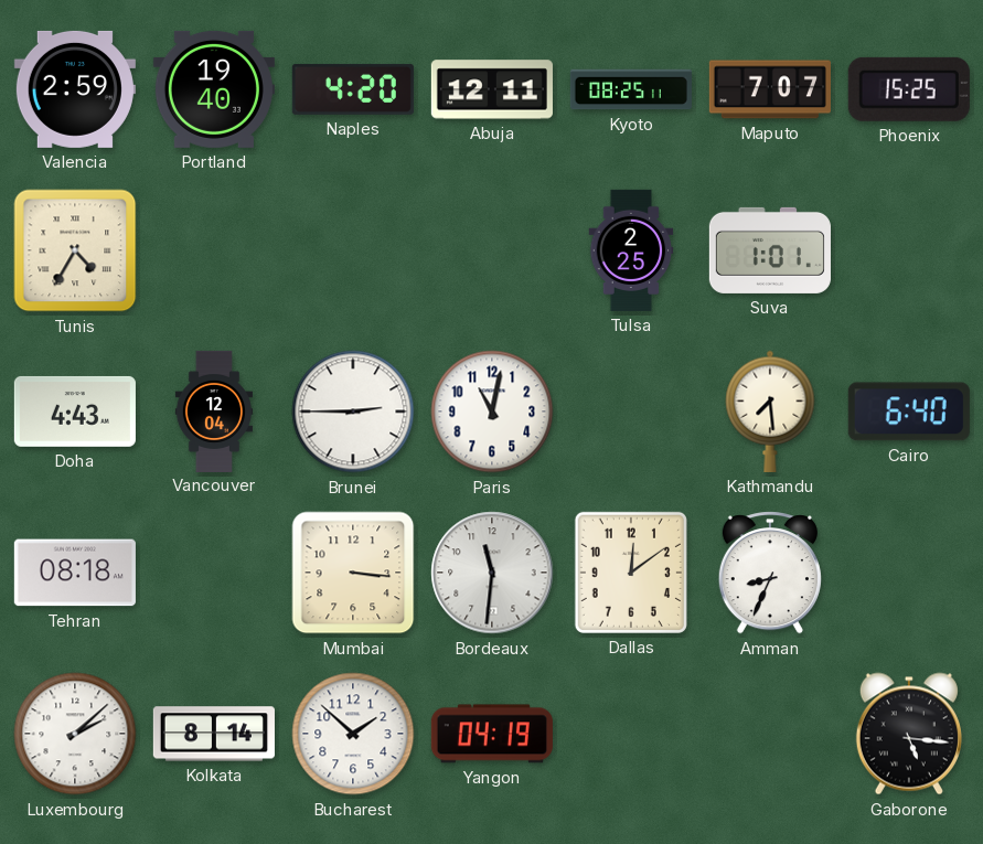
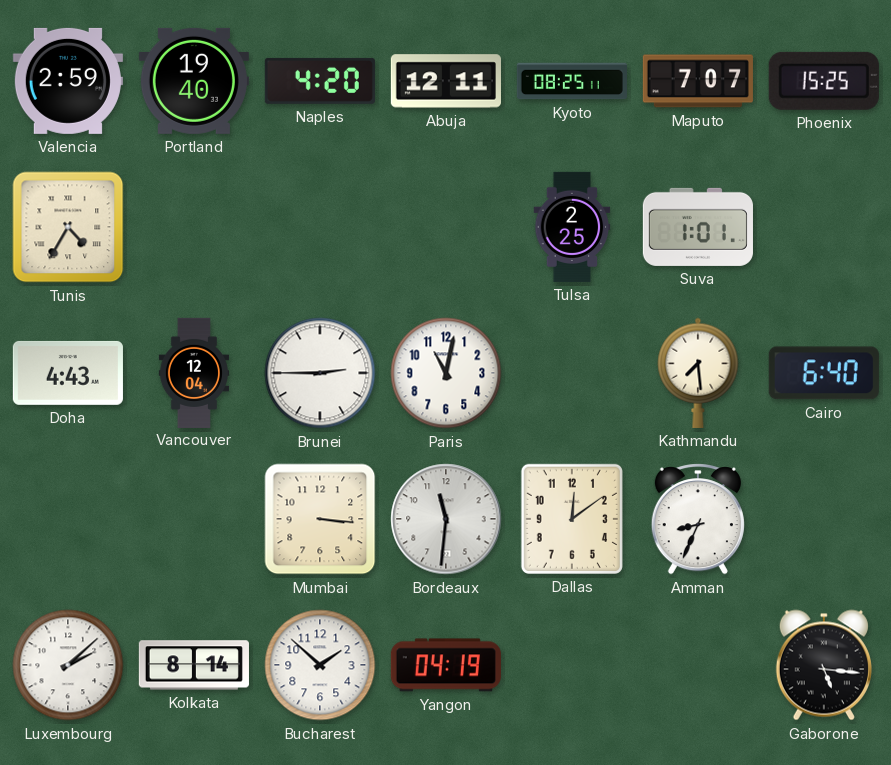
Tehran: 08:18 -> none
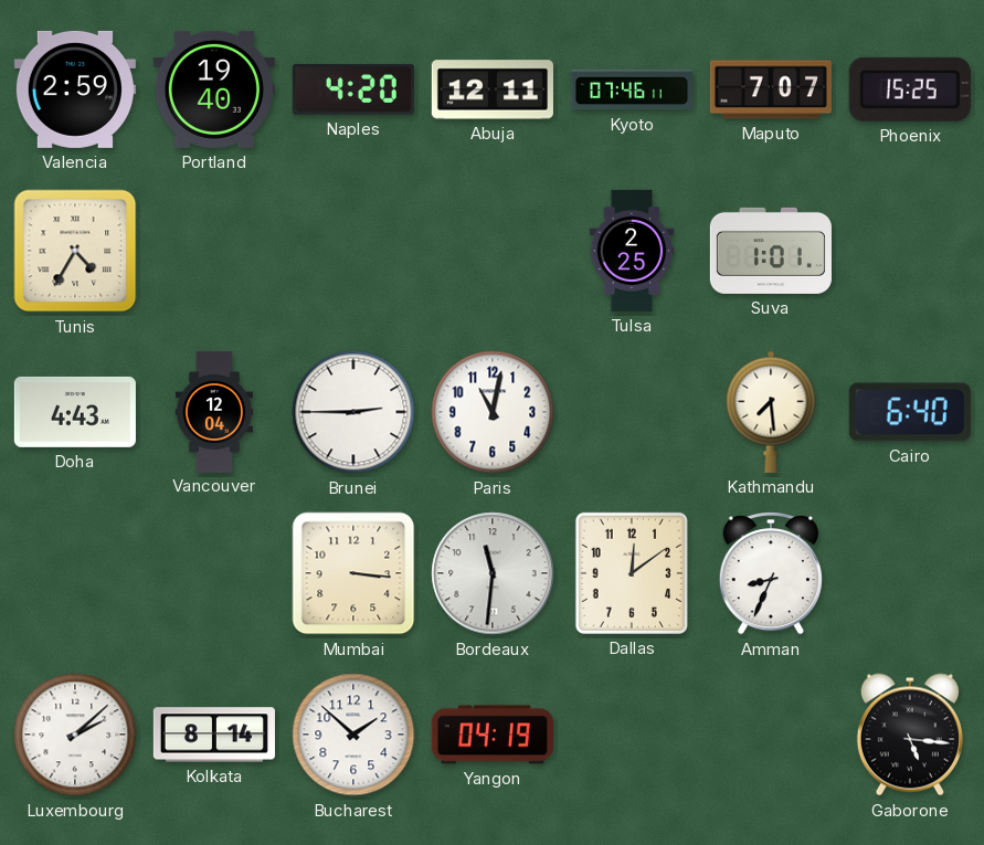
Kyoto: 08:25 -> 07:46
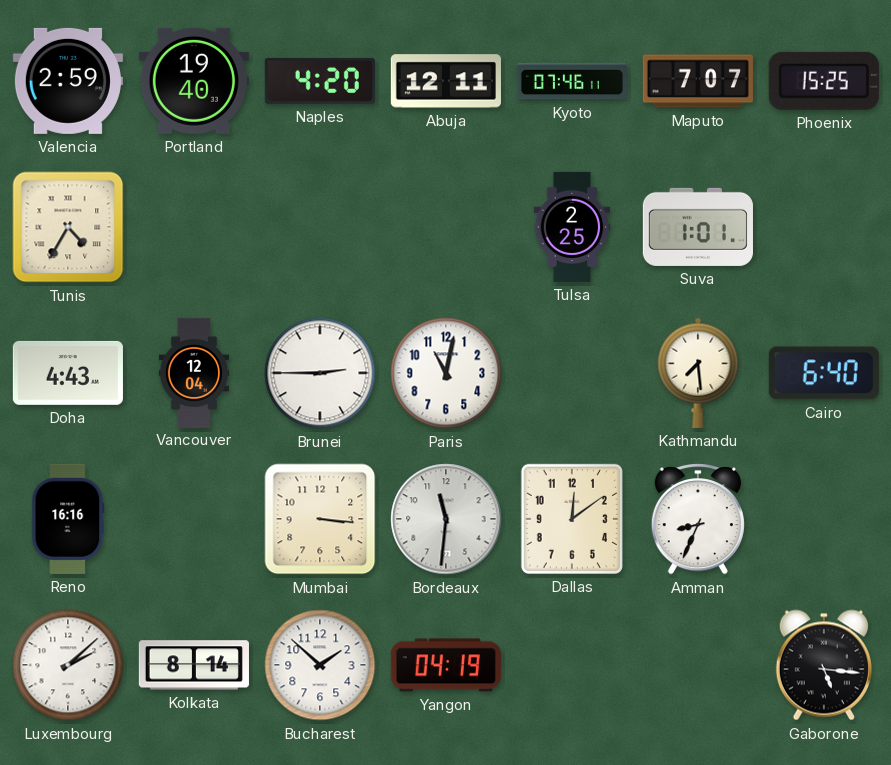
Reno: none -> 16:16
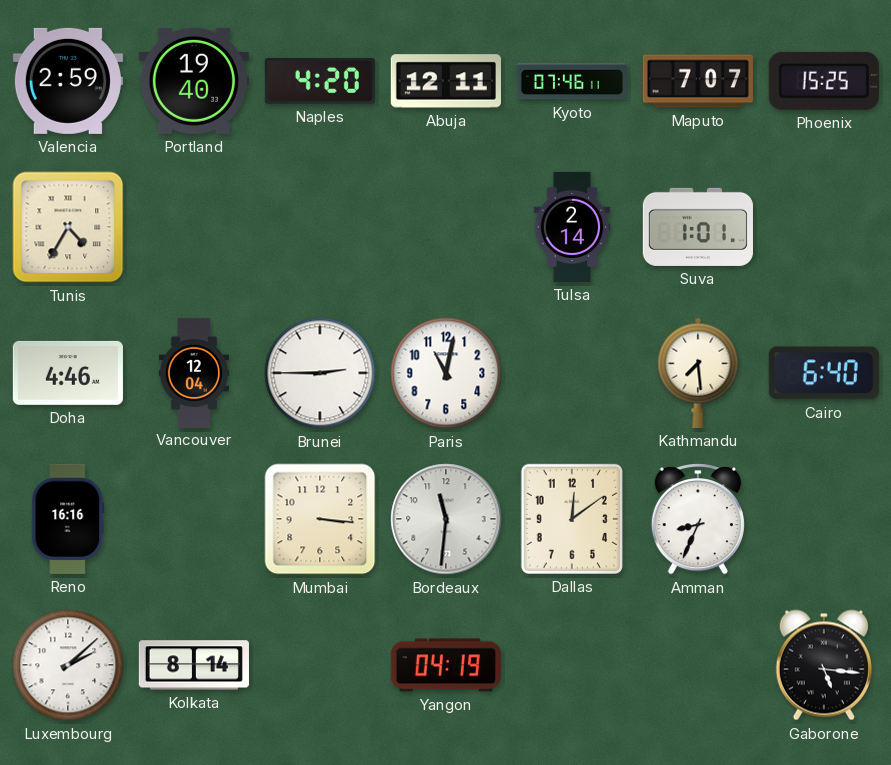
Tulsa: 2:25 -> 2:14
Doha: 4:43 -> 4:46
Bucharest: 1:52 -> none
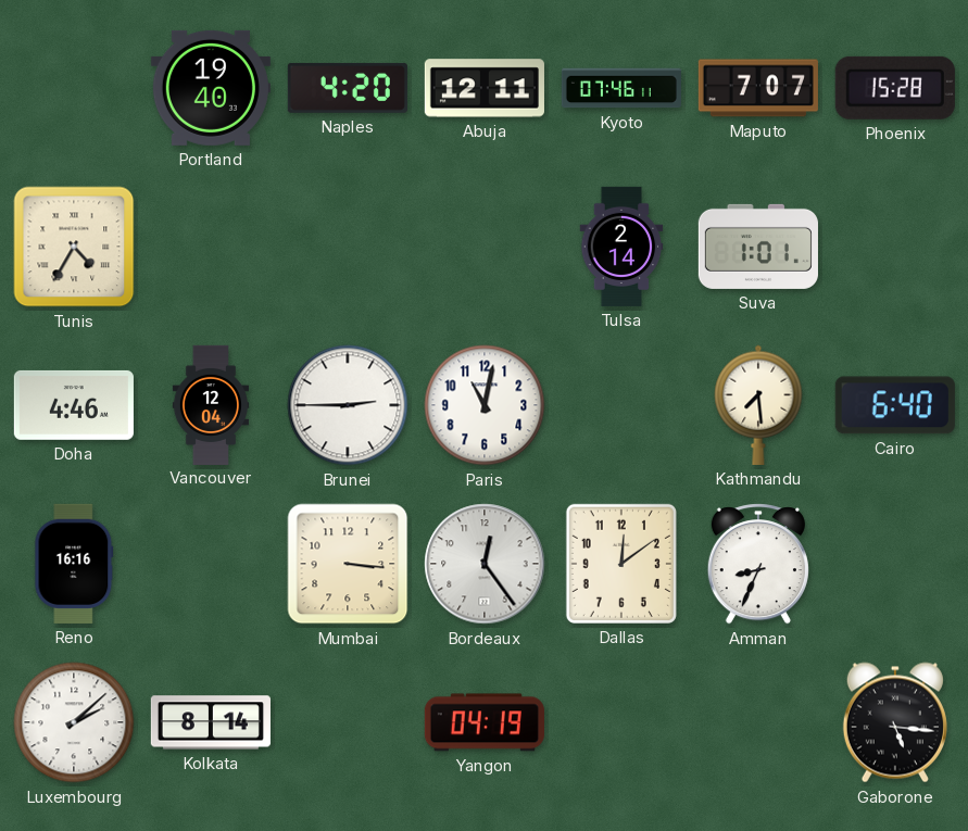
Valencia: 2:59 -> none
Phoenix: 15:25 -> 15:28
Bordeaux: 11:31 -> 12:24
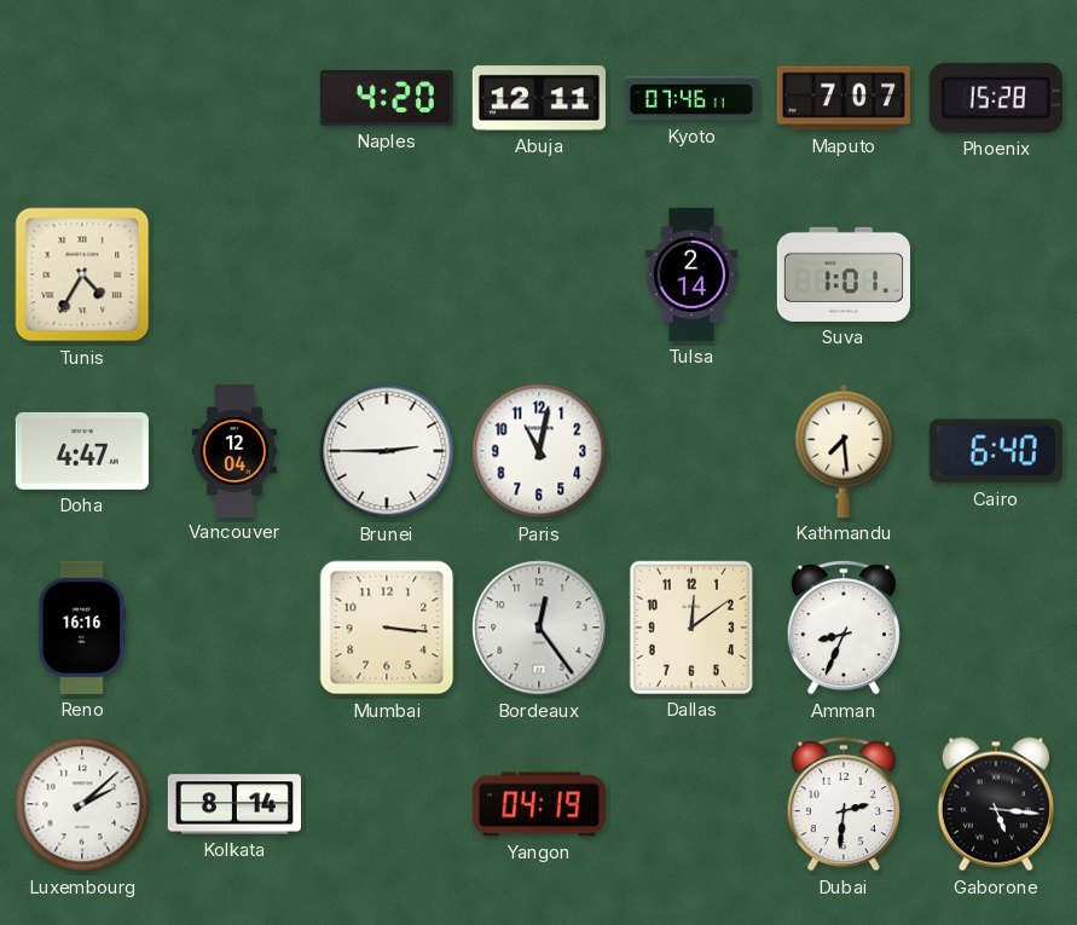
Portland: 19:40 -> none
Doha: 4:46 -> 4:47
Dubai: none -> 2:31
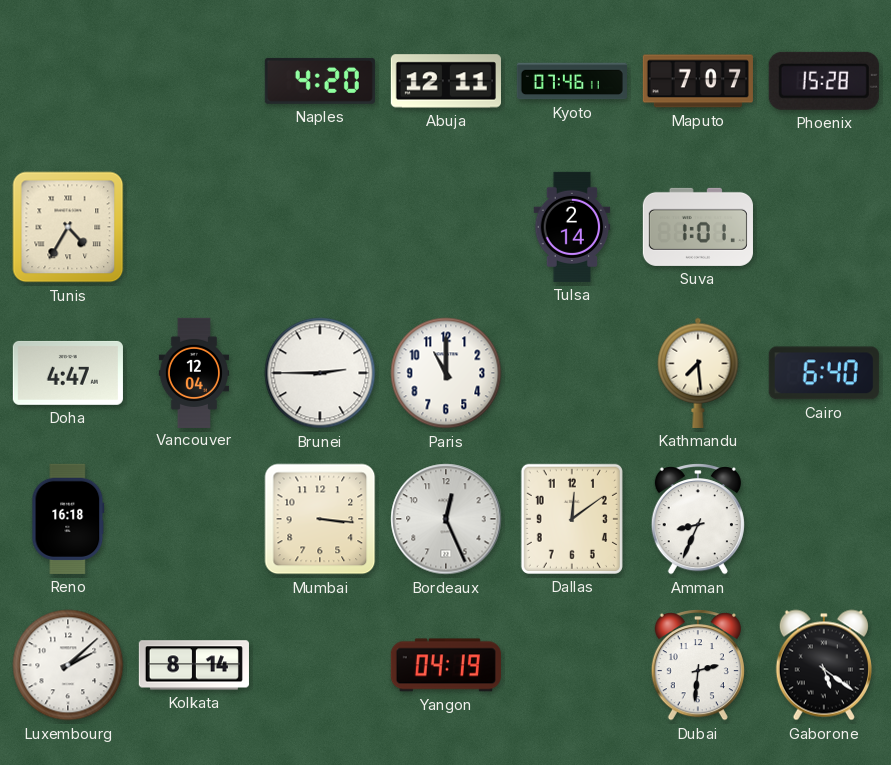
Paris: 11:02 -> 11:00
Reno: 16:16 -> 16:18
Bordeaux: 12:24 -> 12:26
Gaborone: 5:16 -> 5:21
